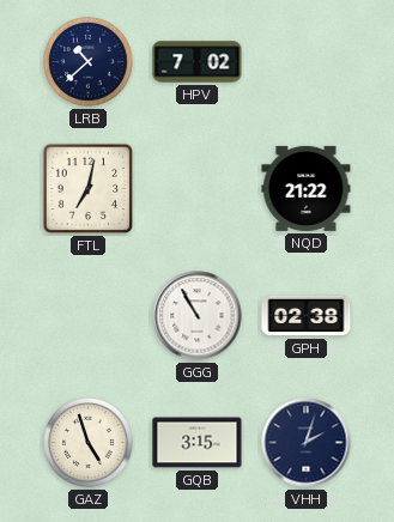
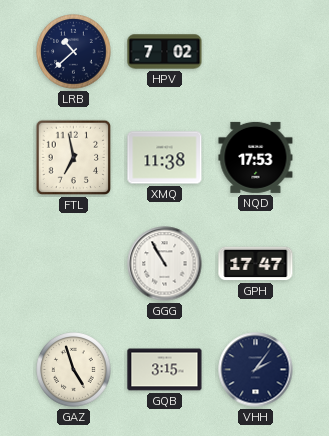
FTL: 7:02 -> 6:58
XMQ: none -> 11:38
NQD: 21:22 -> 17:53
GPH: 02:38 -> 17:47
VHH: 2:03 -> 2:06
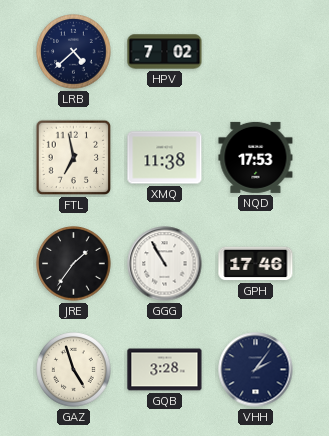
LRB: 10:38 -> 4:38
JRE: none -> 1:36
GPH: 17:47 -> 17:46
GQB: 3:15 -> 3:28
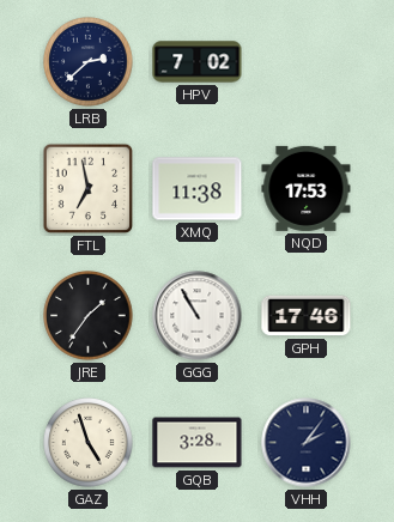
LRB: 4:38 -> 2:38
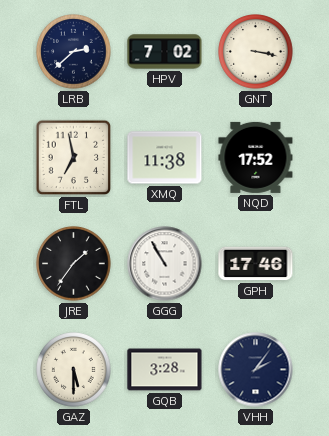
GNT: none -> 3:17
NQD: 17:53 -> 17:52
GAZ: 4:57 -> 5:30
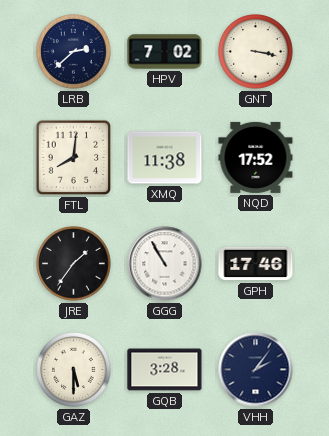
FTL: 6:58 -> 8:01
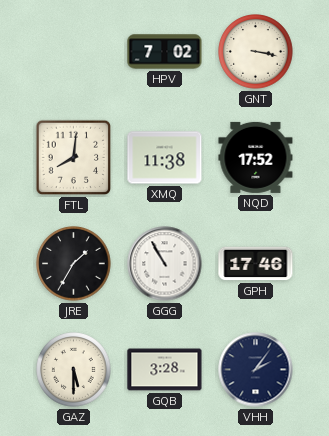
LRB: 2:38 -> none
JRE: 1:36 -> 1:35
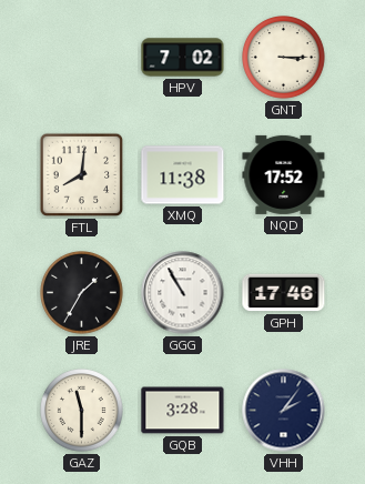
GNT: 3:17 -> 3:15
GAZ: 5:30 -> 11:30
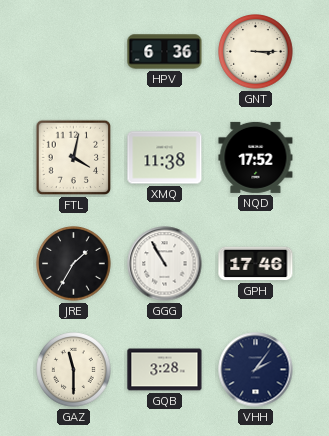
HPV: 7:02 -> 6:36
FTL: 8:01 -> 4:02
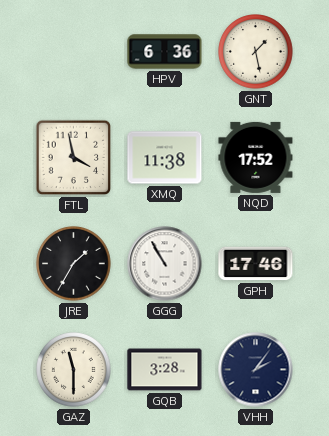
GNT: 3:15 -> 1:28
FTL: 4:02 -> 3:58
